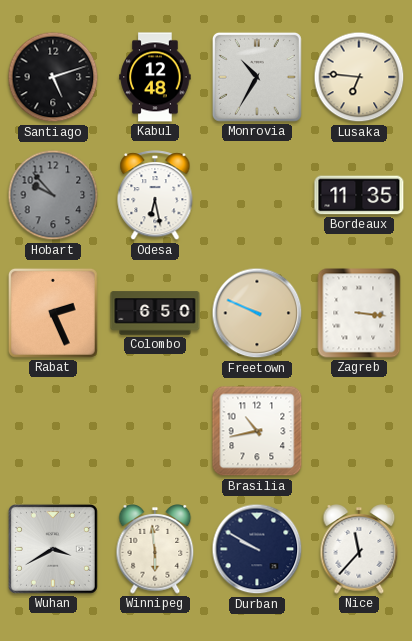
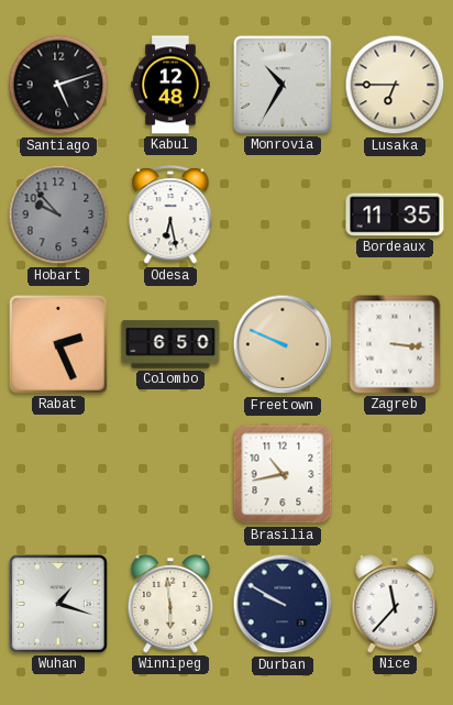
Lusaka: 6:46 -> 6:45
Wuhan: 3:40 -> 1:18
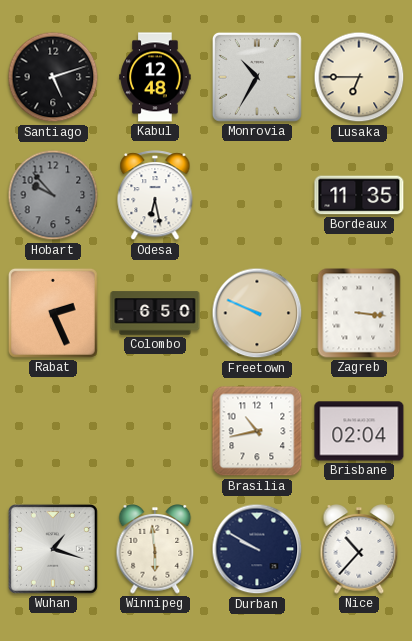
Brisbane: none -> 02:04
Nice: 11:37 -> 10:37
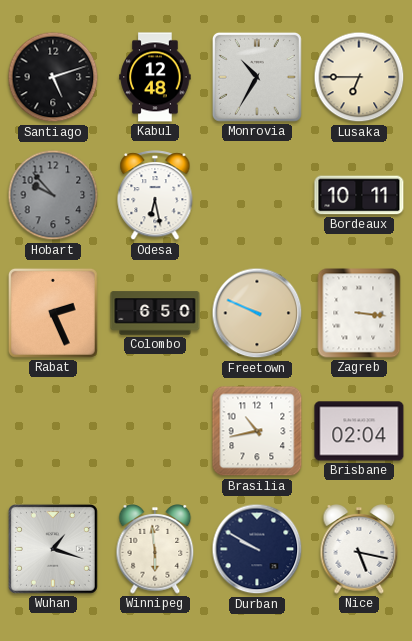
Bordeaux: 11:35 -> 10:11
Nice: 10:37 -> 5:17
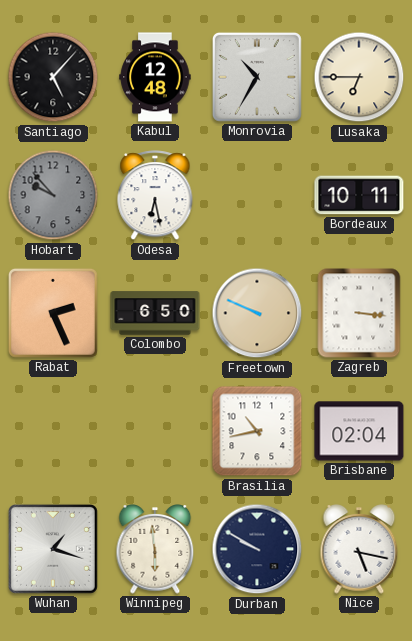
Santiago: 5:12 -> 5:07
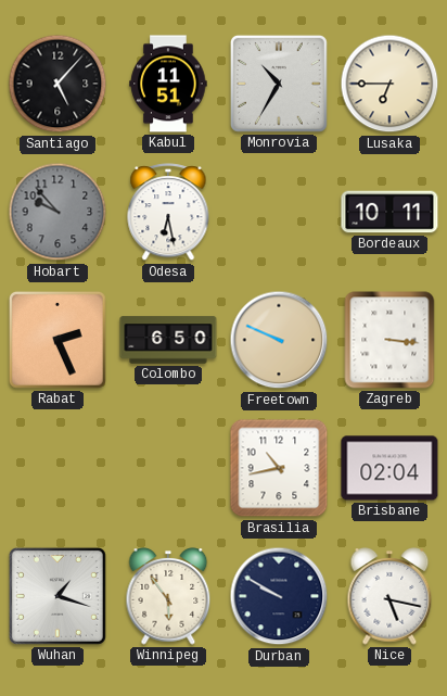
Kabul: 12:48 -> 11:51
Winnipeg: 5:59 -> 5:54
